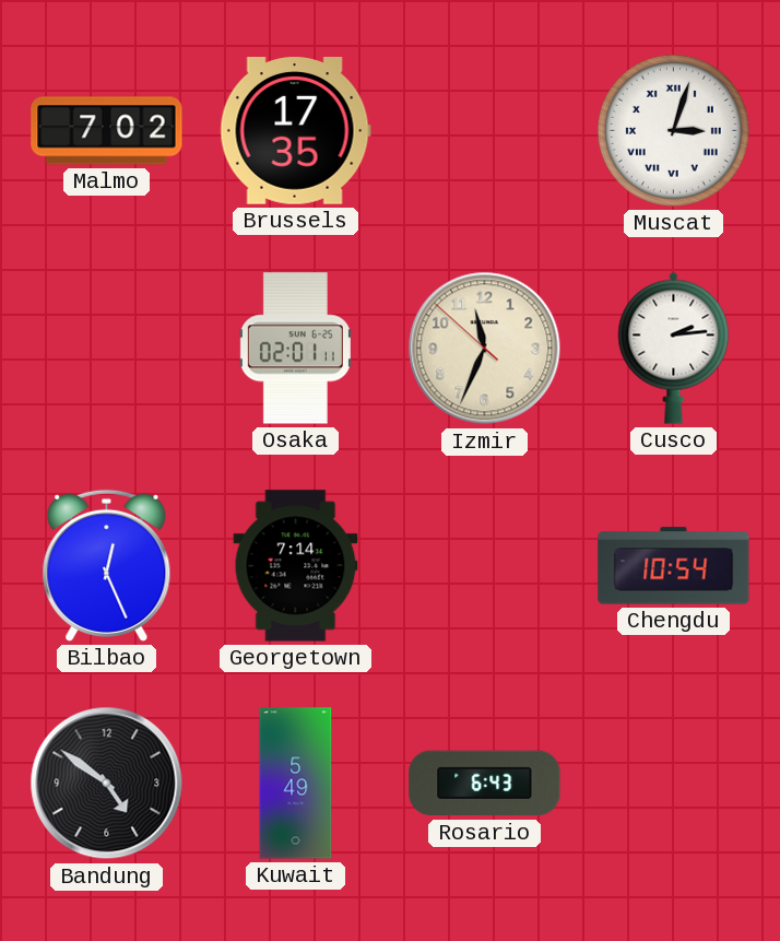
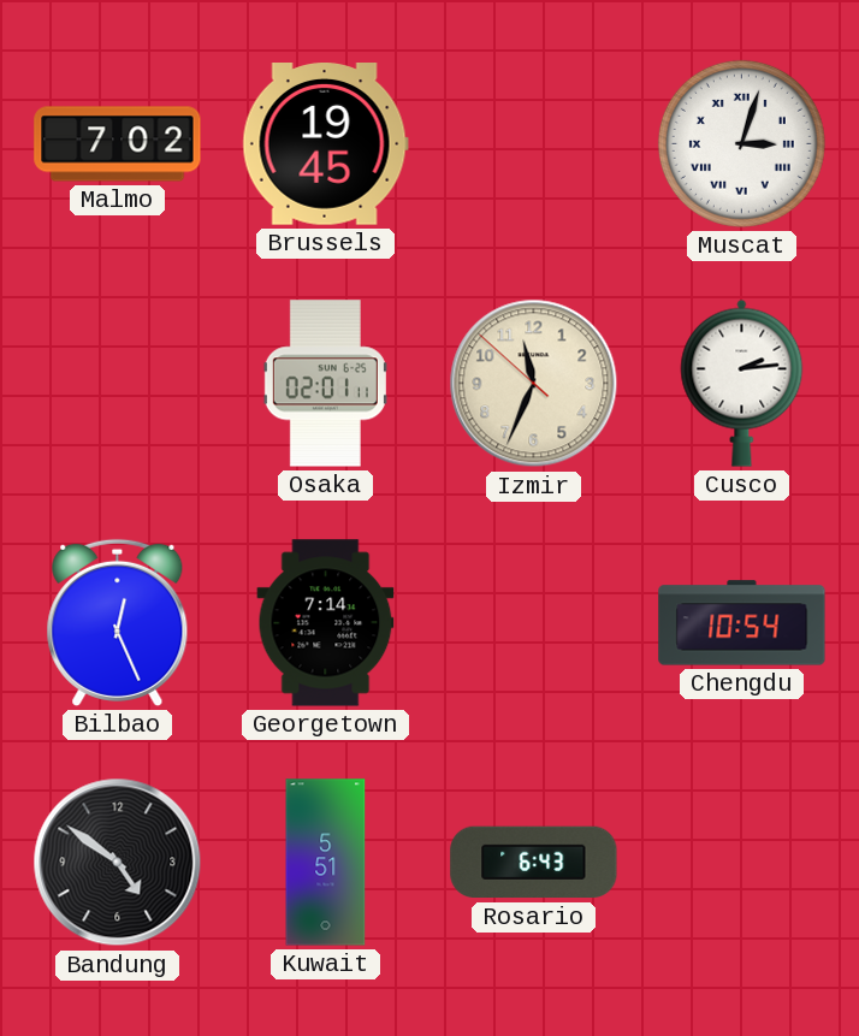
Brussels: 17:35 -> 19:45
Kuwait: 5:49 -> 5:51
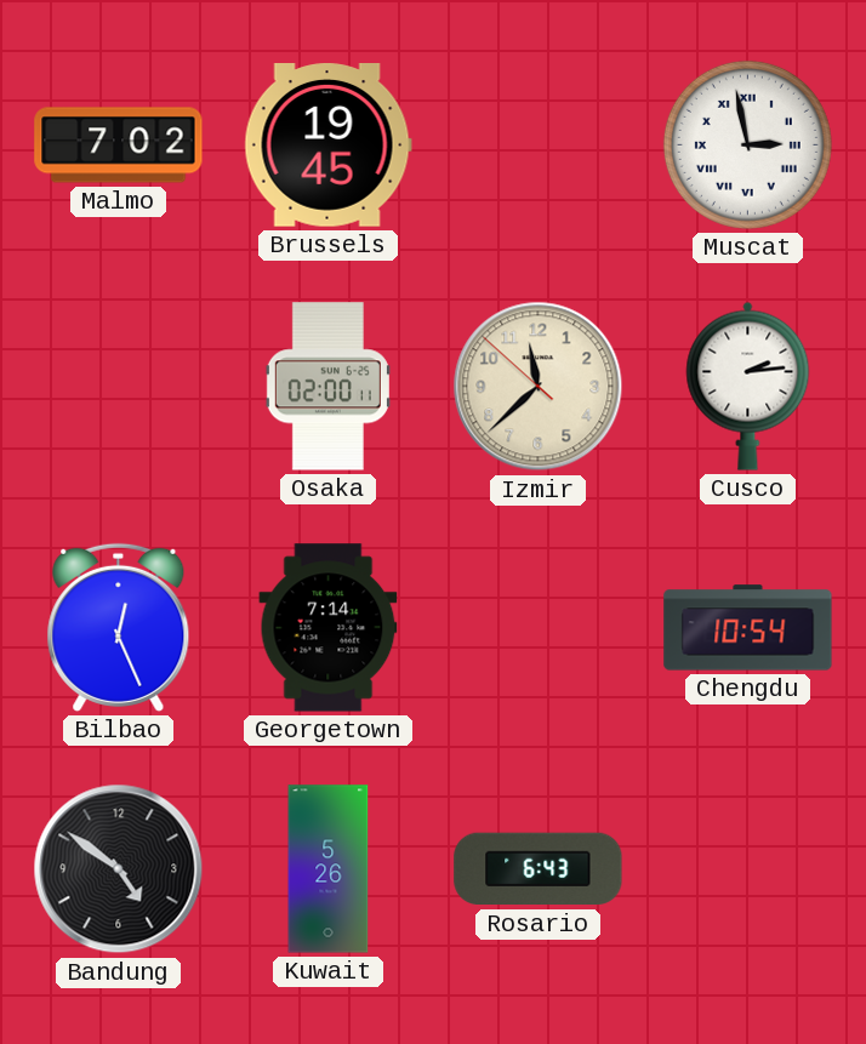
Muscat: 3:03 -> 2:58
Osaka: 02:01 -> 02:00
Izmir: 11:33 -> 11:37
Kuwait: 5:51 -> 5:26
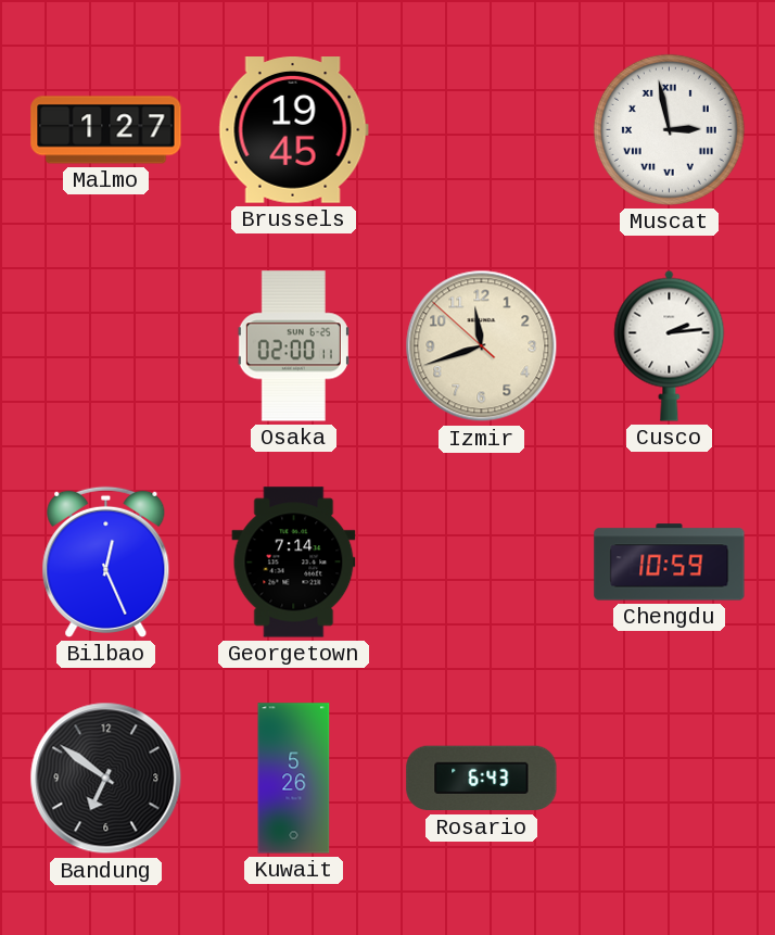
Malmo: 7:02 -> 1:27
Izmir: 11:37 -> 11:41
Chengdu: 10:54 -> 10:59
Bandung: 4:51 -> 6:51
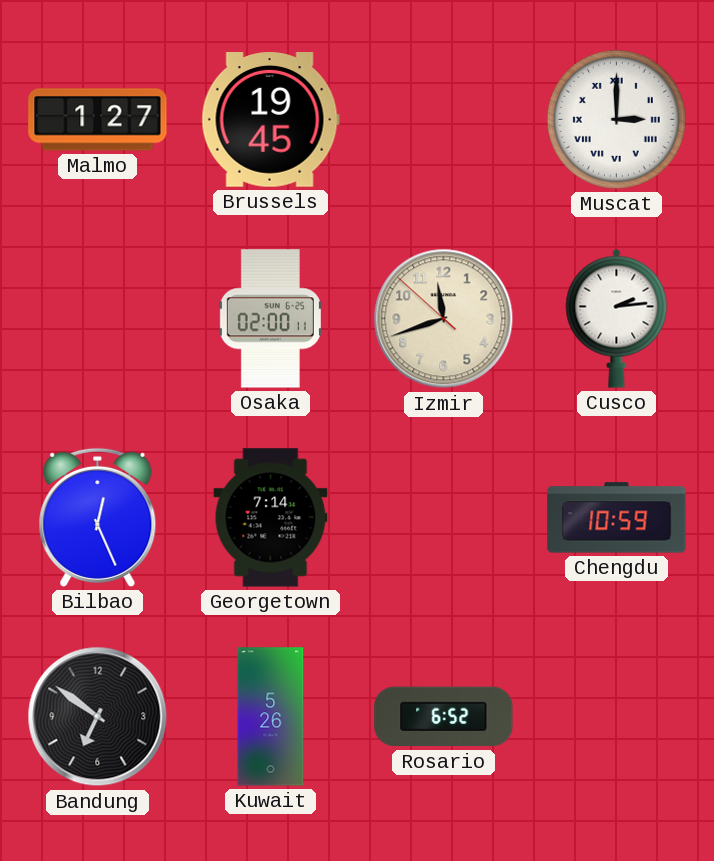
Muscat: 2:58 -> 3:00
Rosario: 6:43 -> 6:52
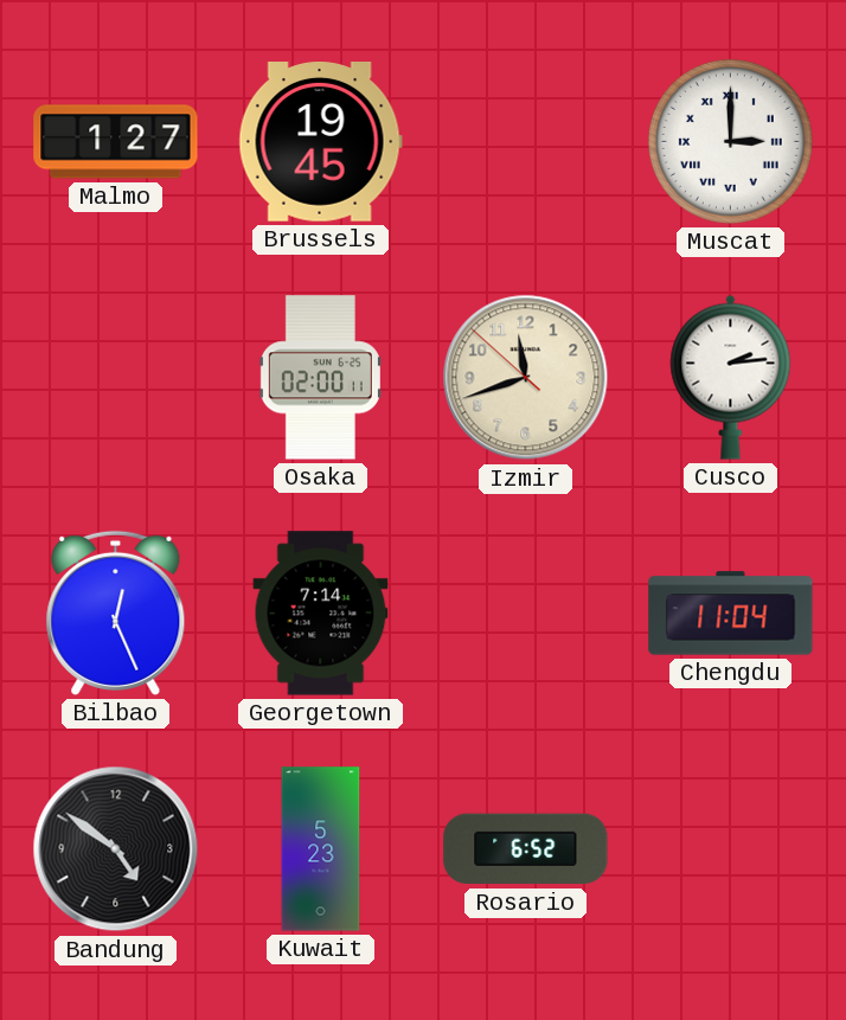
Chengdu: 10:59 -> 11:04
Bandung: 6:51 -> 4:51
Kuwait: 5:26 -> 5:23
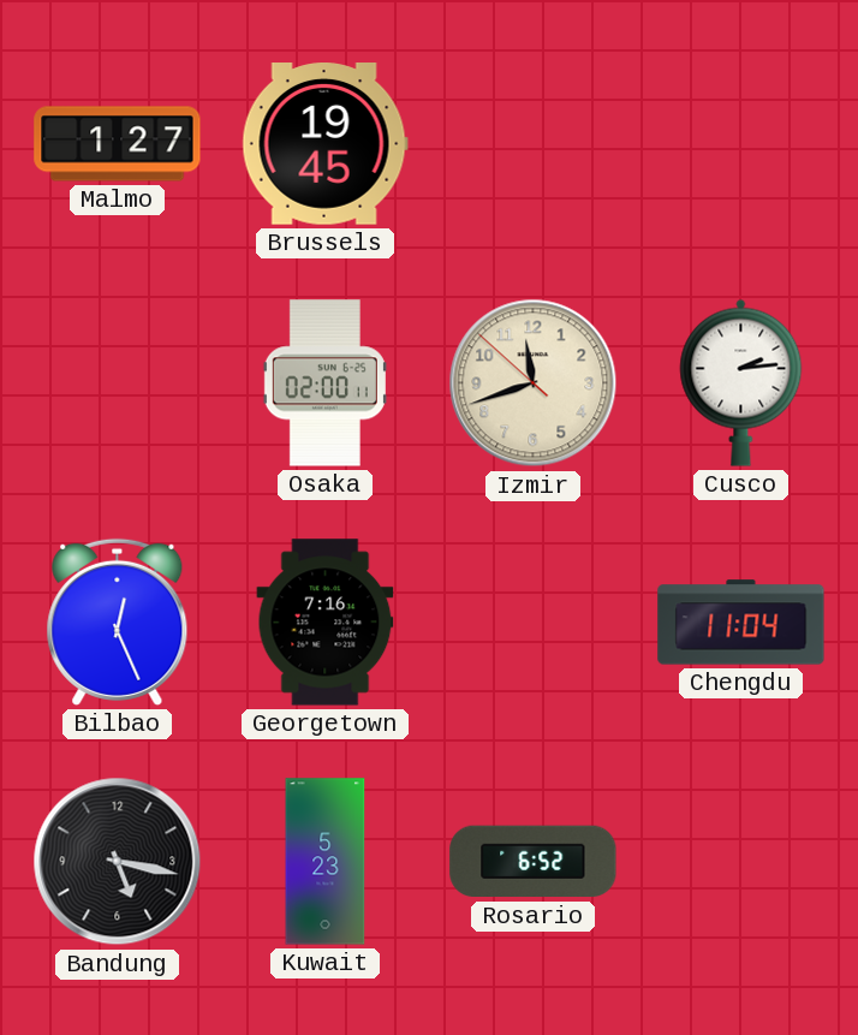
Muscat: 3:00 -> none
Georgetown: 7:14 -> 7:16
Bandung: 4:51 -> 5:17
